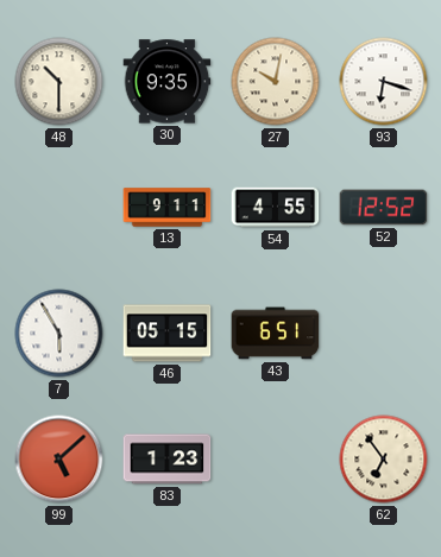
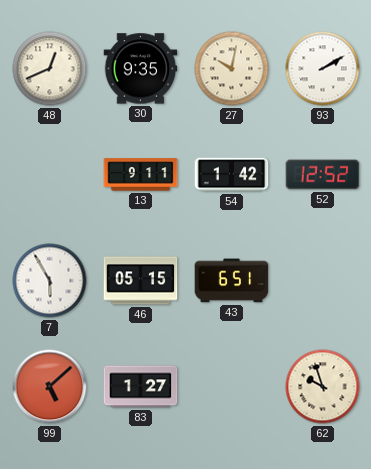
48: 10:30 -> 12:41
93: 6:18 -> 2:10
54: 4:55 -> 1:42
83: 1:23 -> 1:27
62: 6:54 -> 9:57
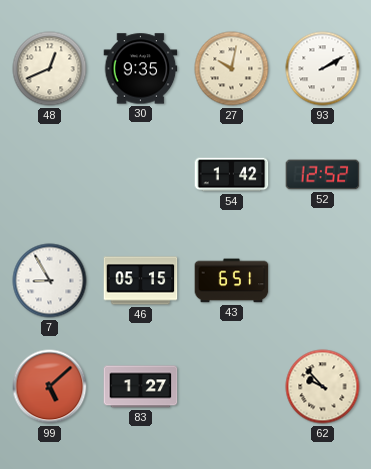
13: 9:11 -> none
7: 5:55 -> 8:55
62: 9:57 -> 9:53
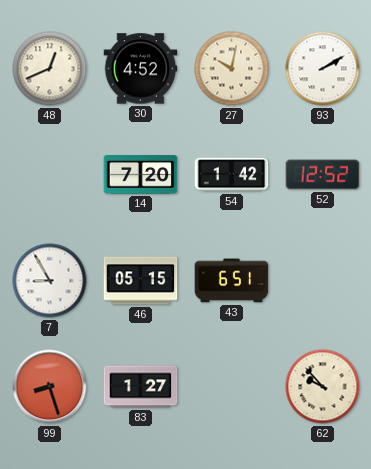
30: 9:35 -> 4:52
14: none -> 7:20
99: 5:08 -> 8:27
